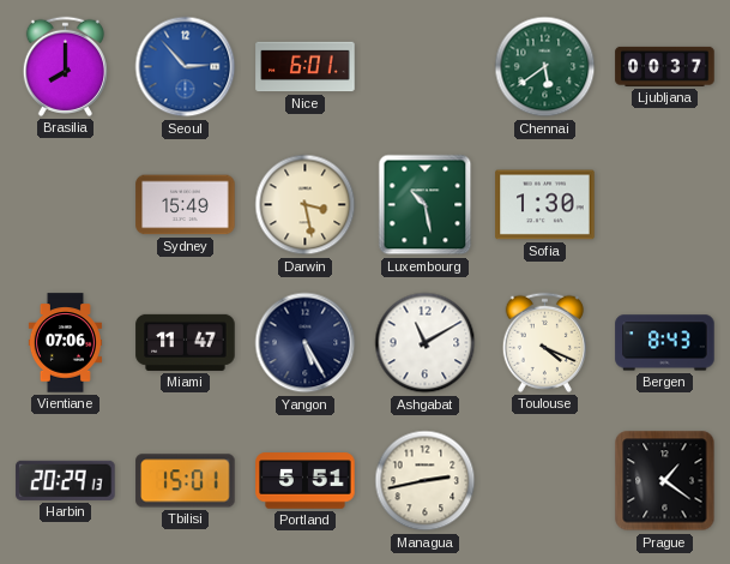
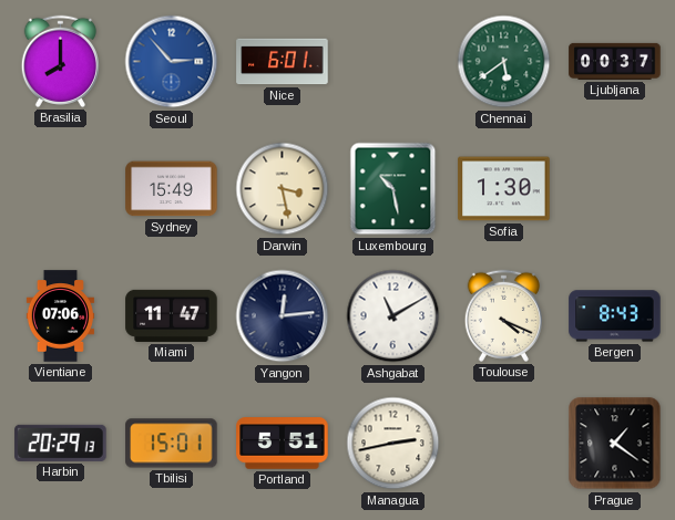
Yangon: 5:25 -> 12:14
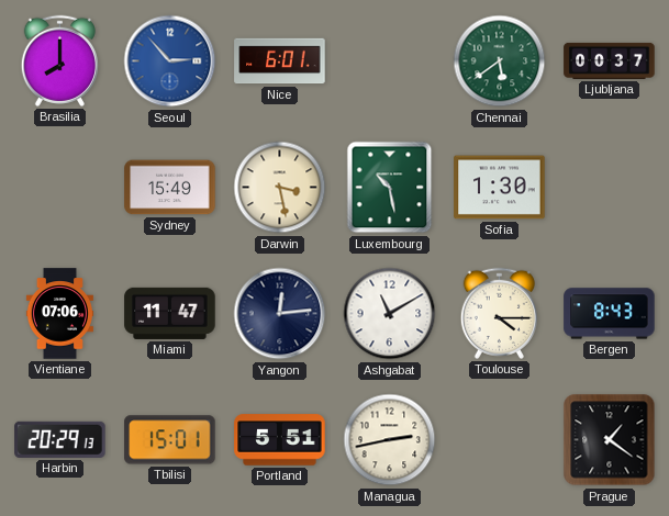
Toulouse: 4:19 -> 4:15
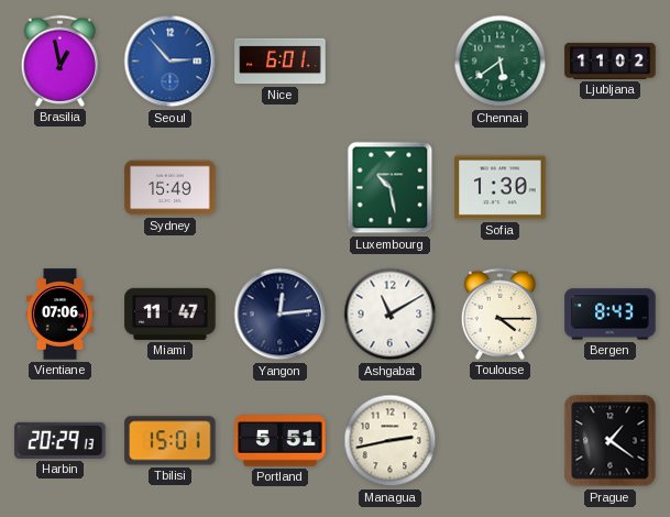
Brasilia: 8:00 -> 12:58
Ljubljana: 00:37 -> 11:02
Darwin: 3:28 -> none
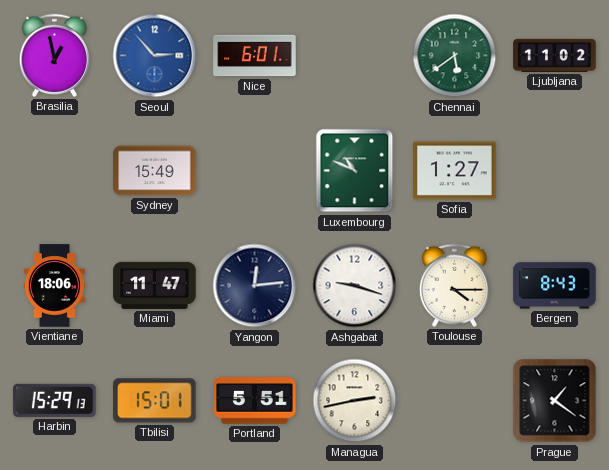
Luxembourg: 10:28 -> 10:49
Sofia: 1:30 -> 1:27
Vientiane: 07:06 -> 18:06
Ashgabat: 11:10 -> 9:18
Harbin: 20:29 -> 15:29
